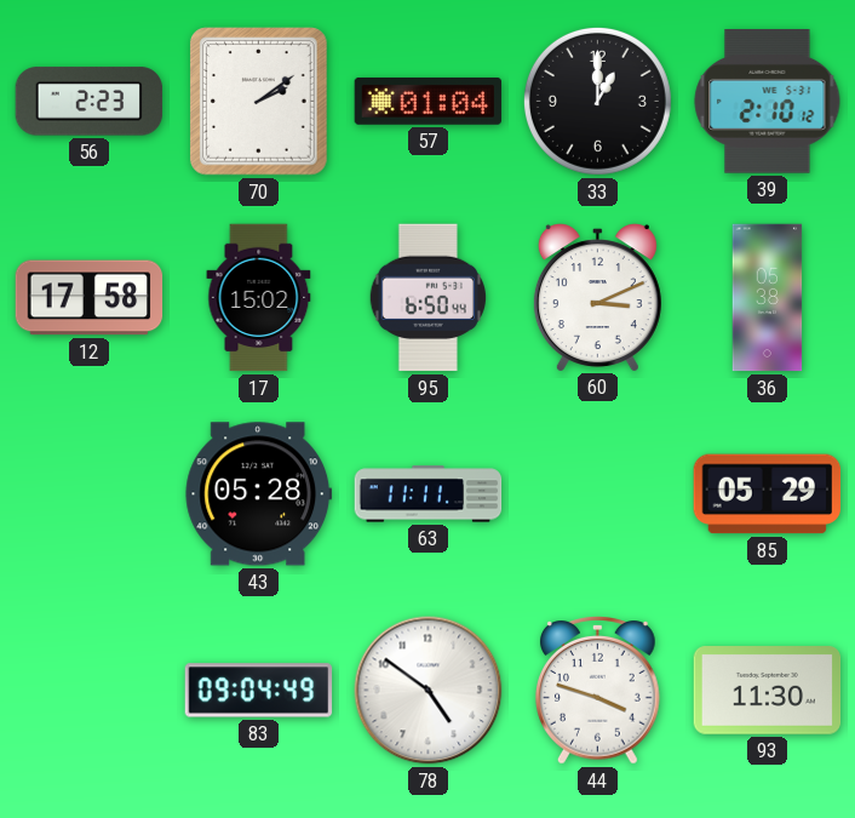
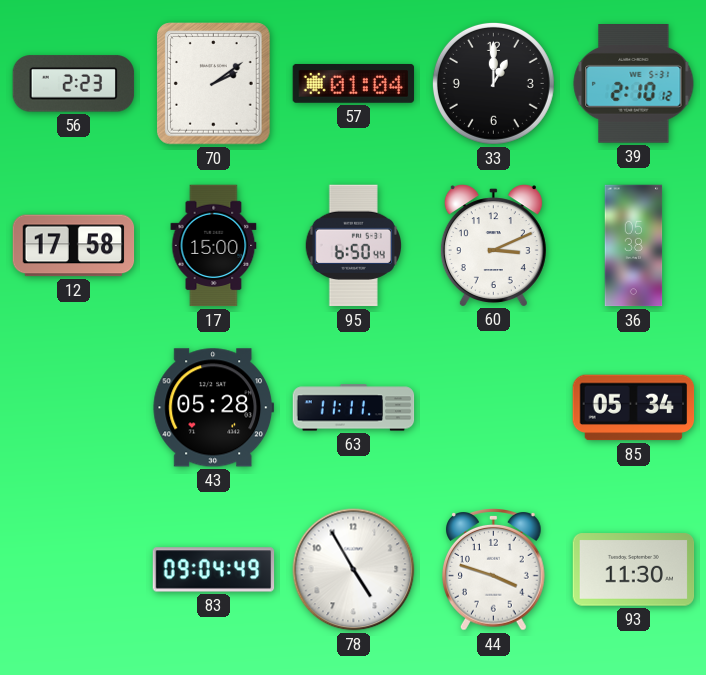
17: 15:02 -> 15:00
85: 05:29 -> 05:34
78: 4:51 -> 4:55
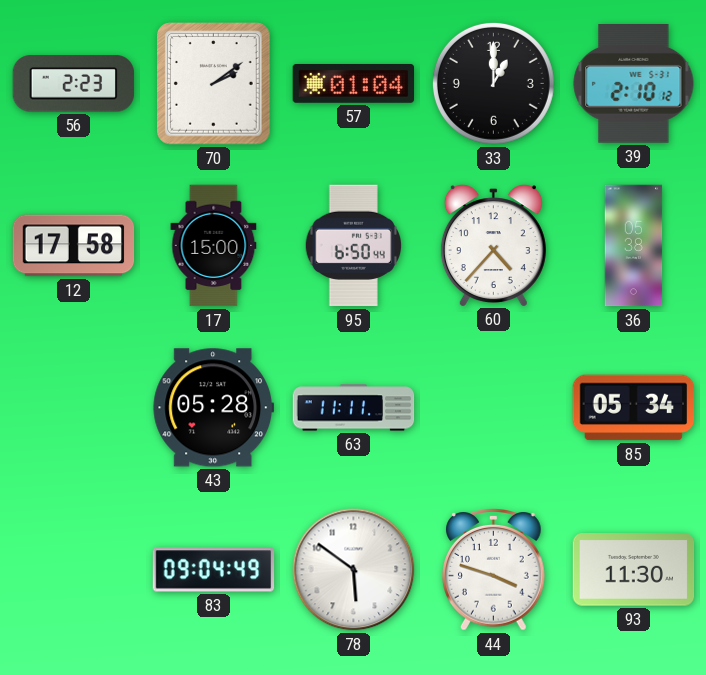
60: 3:11 -> 4:37
78: 4:55 -> 5:51
